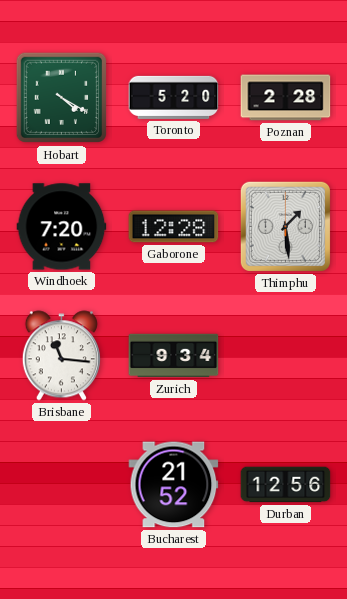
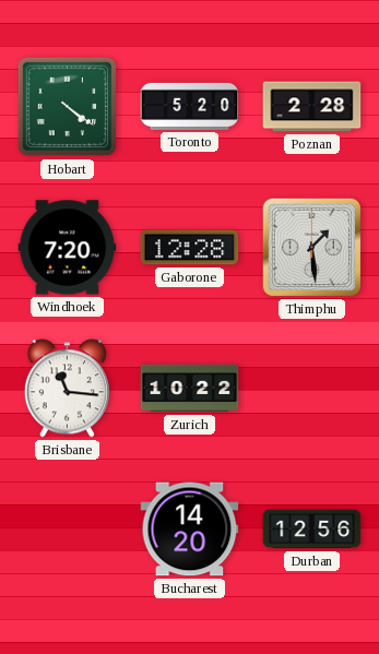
Hobart: 4:20 -> 4:21
Zurich: 9:34 -> 10:22
Bucharest: 21:52 -> 14:20
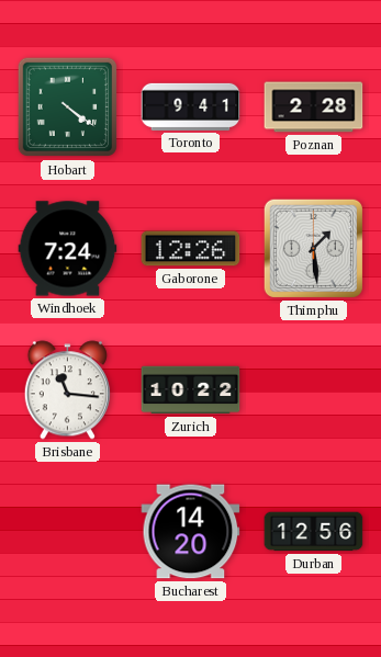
Toronto: 5:20 -> 9:41
Windhoek: 7:20 -> 7:24
Gaborone: 12:28 -> 12:26
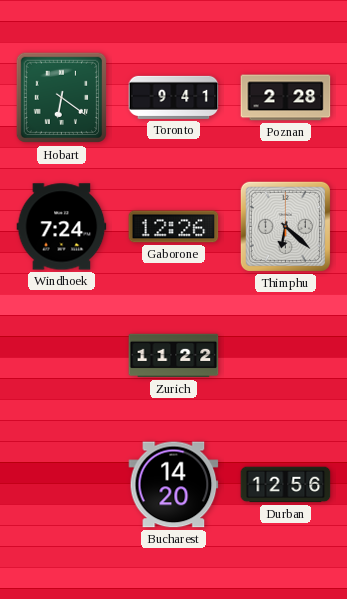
Hobart: 4:21 -> 6:21
Thimphu: 1:29 -> 6:22
Brisbane: 11:16 -> none
Zurich: 10:22 -> 11:22
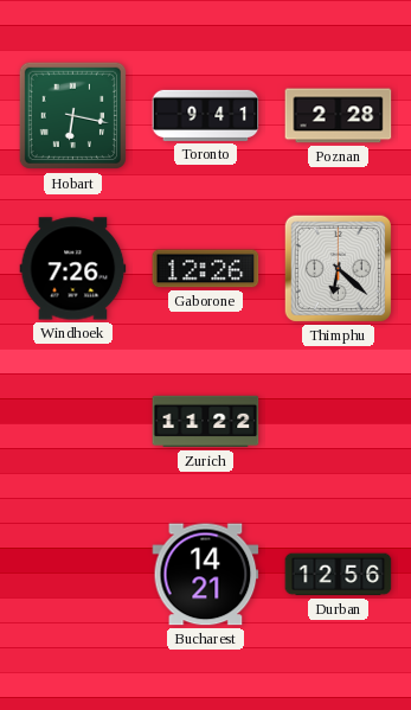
Hobart: 6:21 -> 6:17
Windhoek: 7:24 -> 7:26
Bucharest: 14:20 -> 14:21
